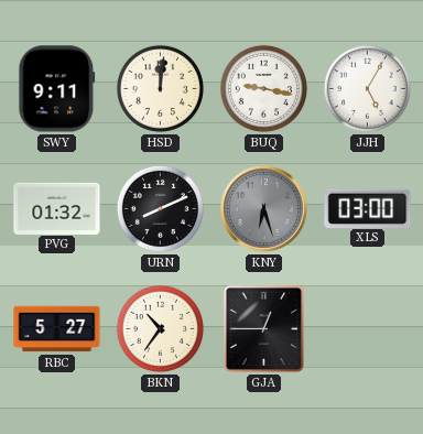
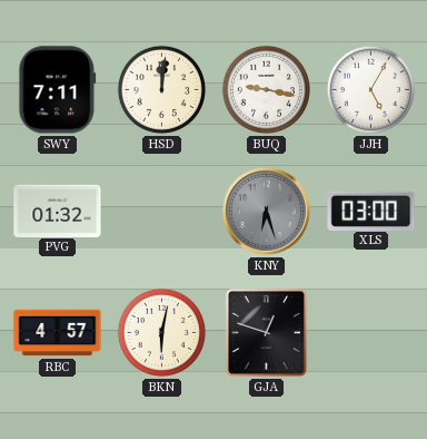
SWY: 9:11 -> 7:11
URN: 8:11 -> none
RBC: 5:27 -> 4:57
BKN: 10:36 -> 6:02
GJA: 12:45 -> 12:48
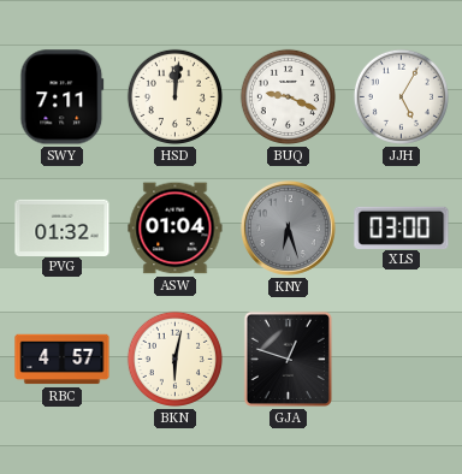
BUQ: 9:17 -> 9:19
ASW: none -> 01:04
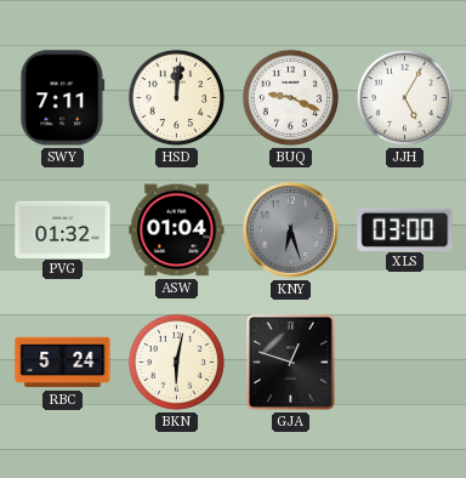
RBC: 4:57 -> 5:24
